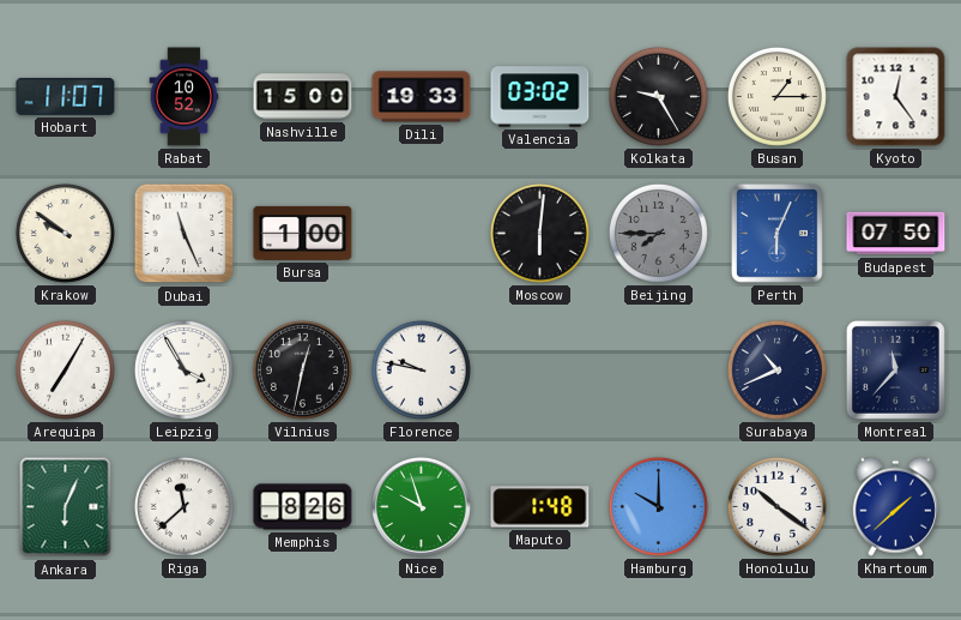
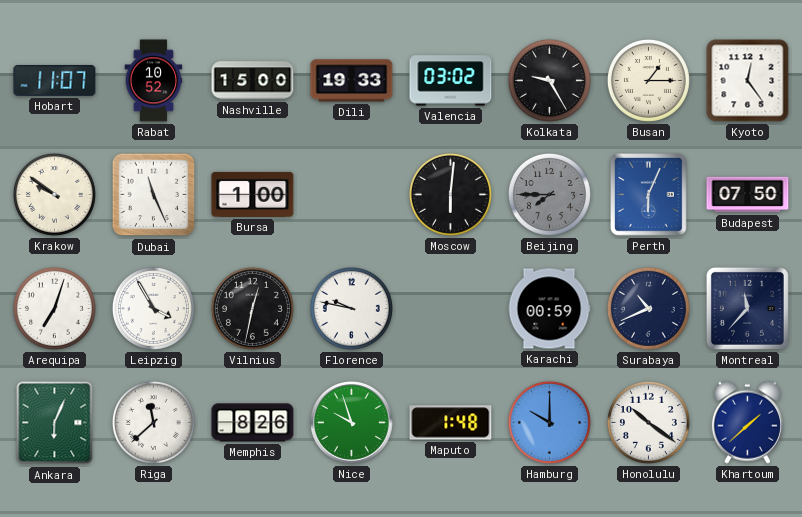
Arequipa: 7:05 -> 7:03
Karachi: none -> 00:59
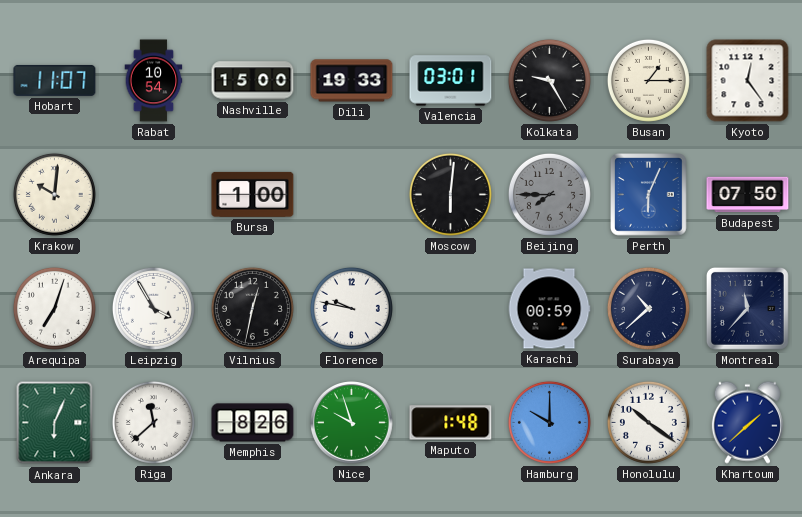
Rabat: 10:52 -> 10:54
Valencia: 03:02 -> 03:01
Krakow: 9:51 -> 10:01
Dubai: 11:26 -> none
Surabaya: 10:41 -> 10:38
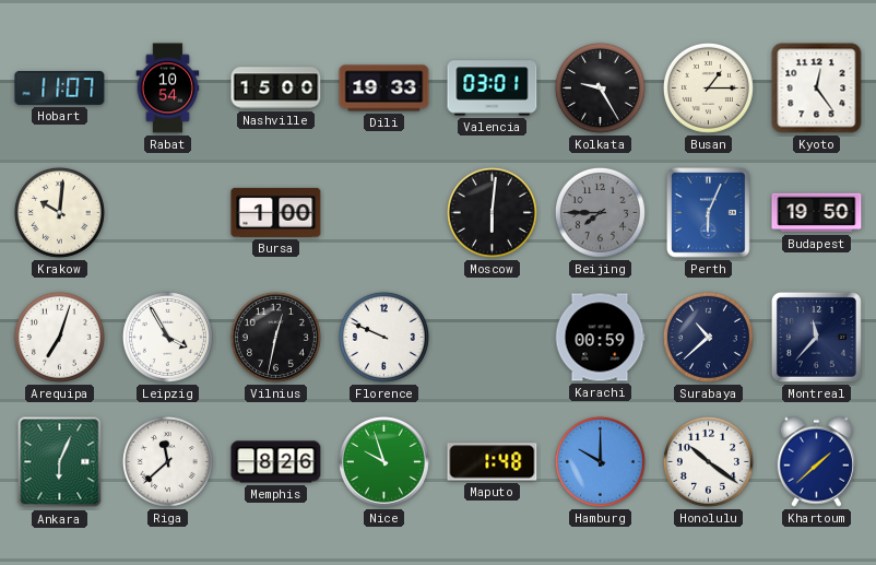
Budapest: 07:50 -> 19:50
Florence: 9:47 -> 9:49
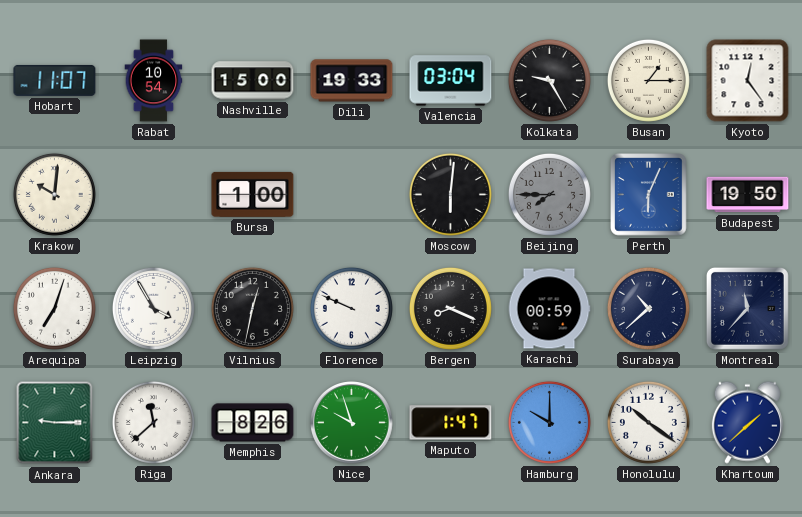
Valencia: 03:01 -> 03:04
Bergen: none -> 8:19
Ankara: 6:04 -> 9:15
Maputo: 1:48 -> 1:47
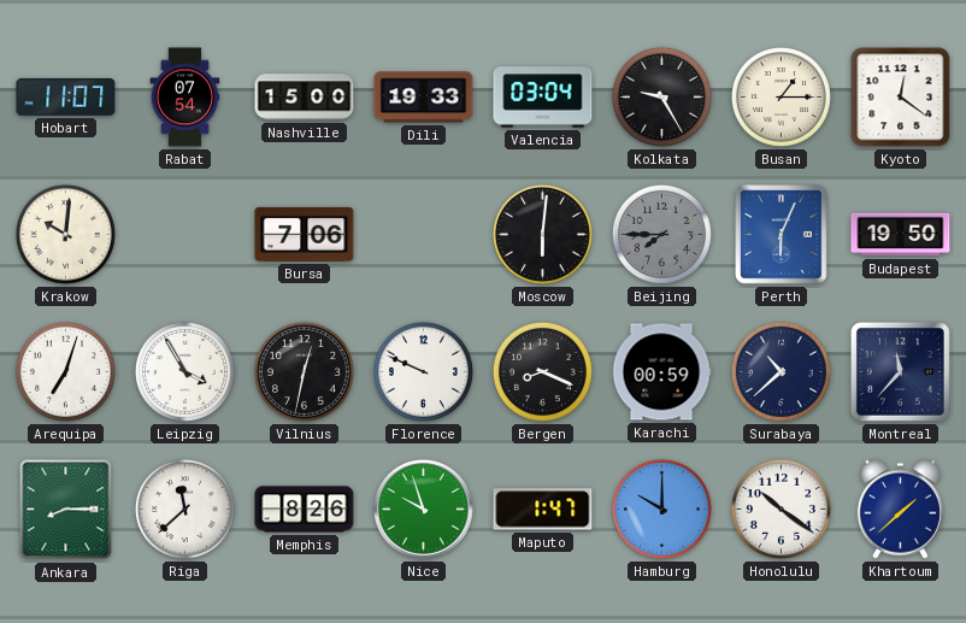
Rabat: 10:54 -> 07:54
Kyoto: 12:24 -> 12:21
Bursa: 1:00 -> 7:06
Ankara: 9:15 -> 8:15
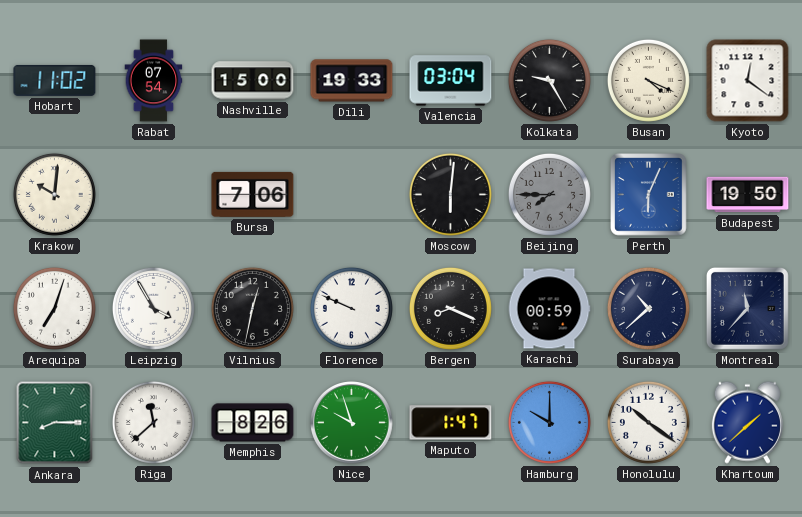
Hobart: 11:07 -> 11:02
Busan: 1:15 -> 4:19
